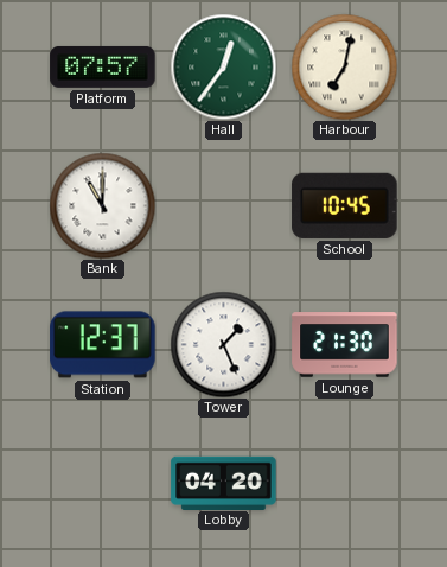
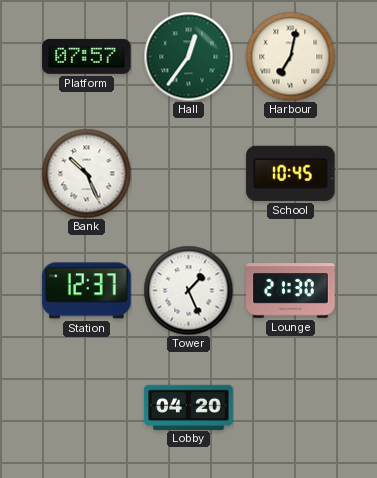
Bank: 11:00 -> 10:26
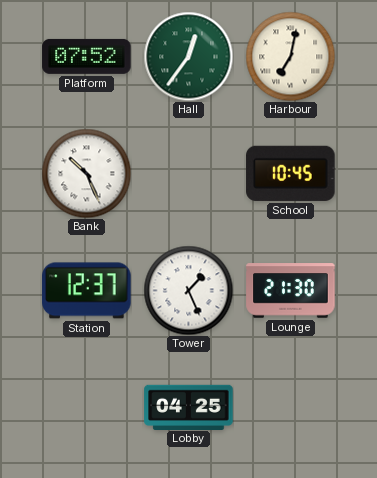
Platform: 07:57 -> 07:52
Lobby: 04:20 -> 04:25
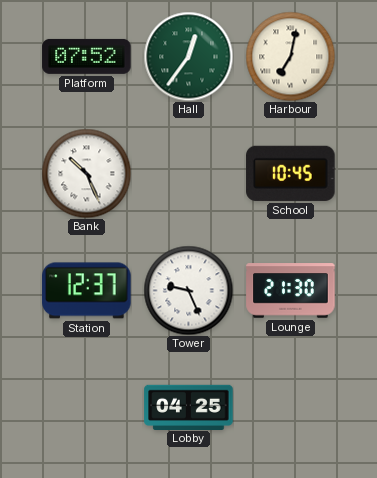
Tower: 1:26 -> 9:26
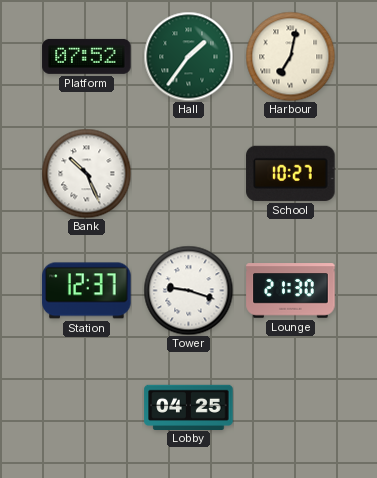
Hall: 12:36 -> 1:36
School: 10:45 -> 10:27
Tower: 9:26 -> 9:18
